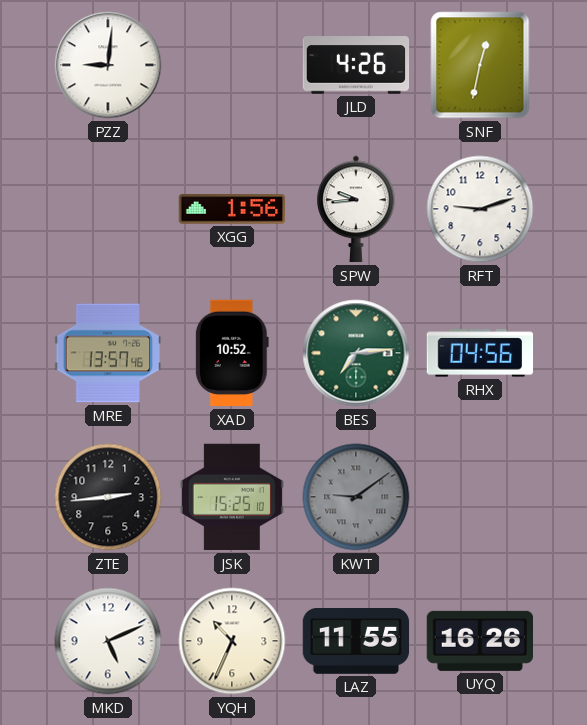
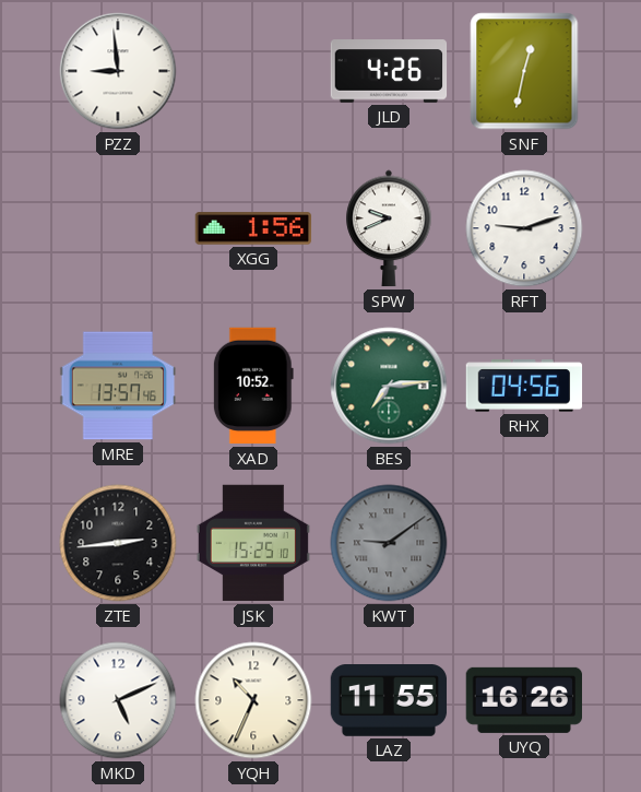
PZZ: 9:01 -> 8:59
SPW: 9:44 -> 9:41
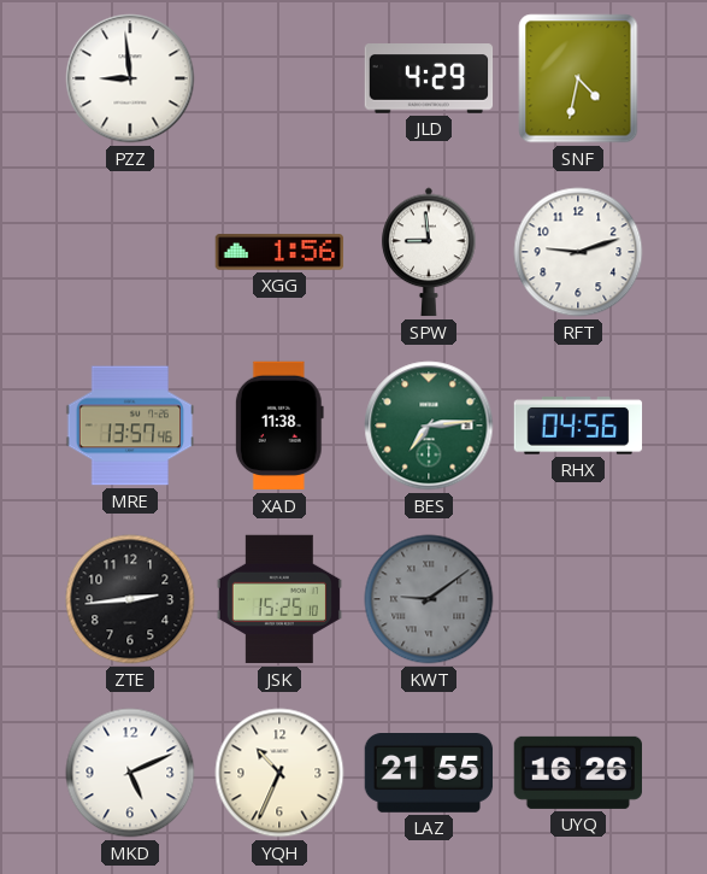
JLD: 4:26 -> 4:29
SNF: 12:32 -> 4:32
SPW: 9:41 -> 8:59
XAD: 10:52 -> 11:38
LAZ: 11:55 -> 21:55
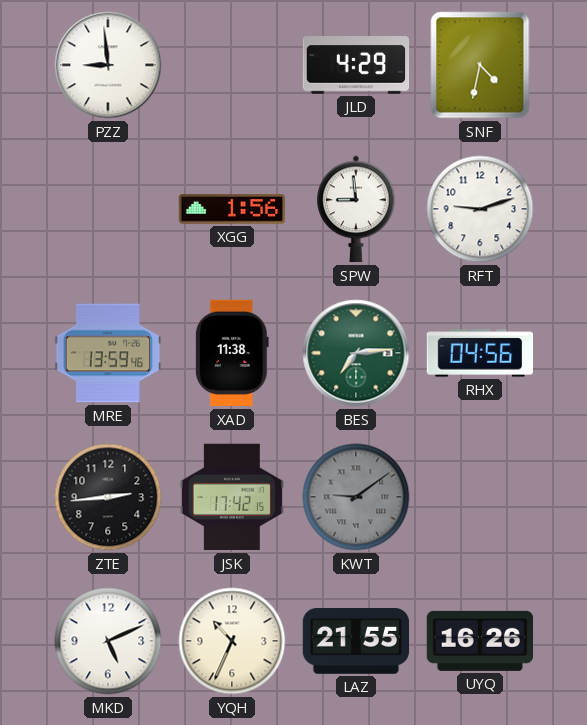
MRE: 13:57 -> 13:59
JSK: 15:25 -> 17:42
